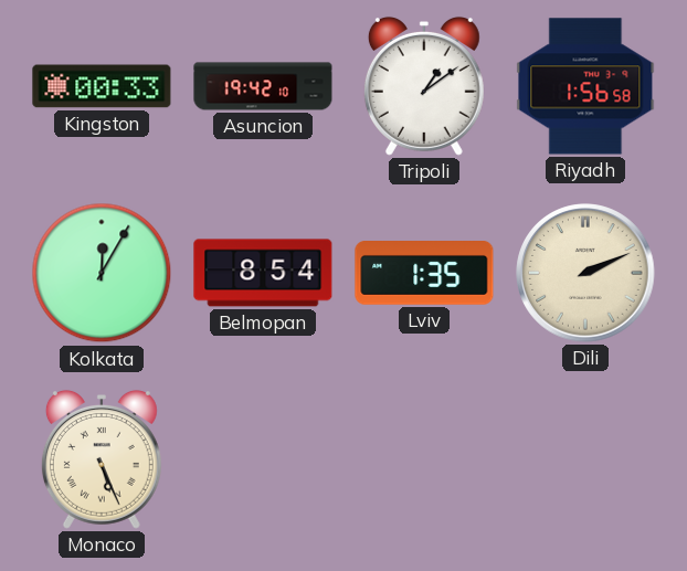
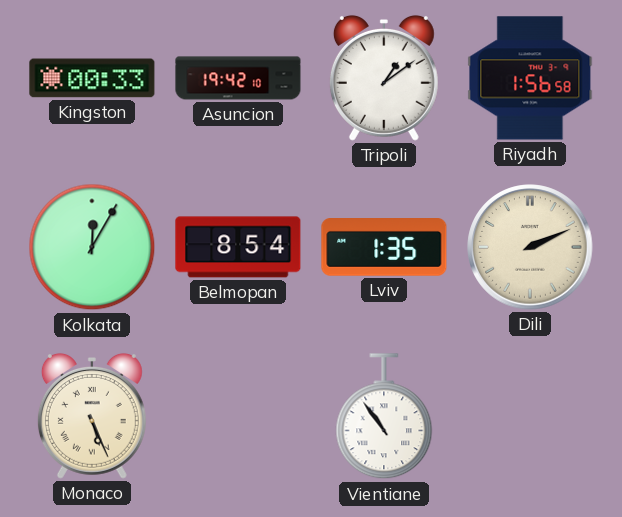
Vientiane: none -> 10:54
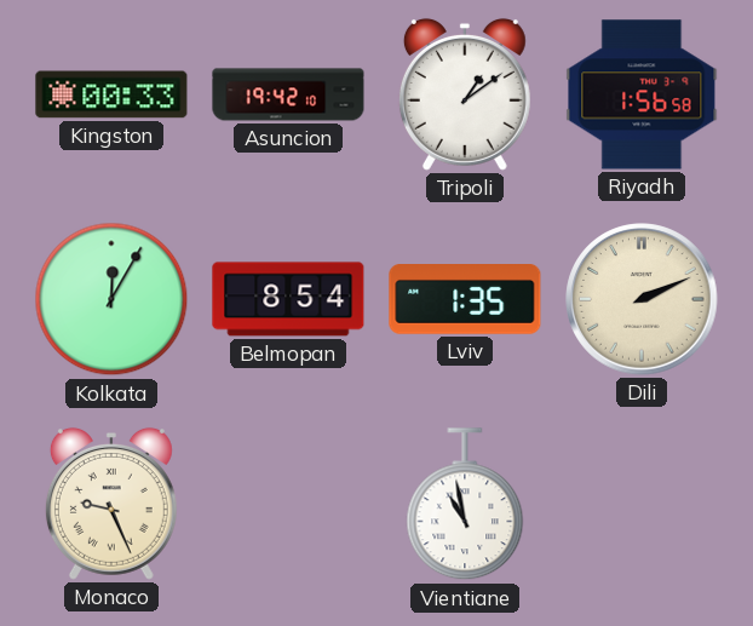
Monaco: 5:26 -> 9:26
Vientiane: 10:54 -> 10:58
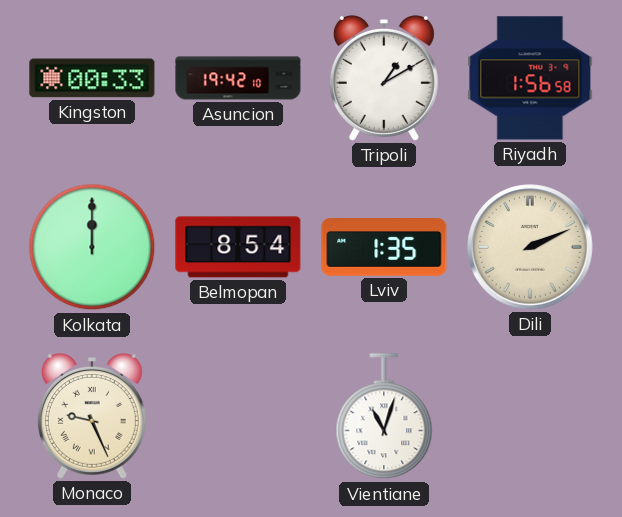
Tripoli: 1:09 -> 1:10
Kolkata: 12:05 -> 12:00
Vientiane: 10:58 -> 11:03
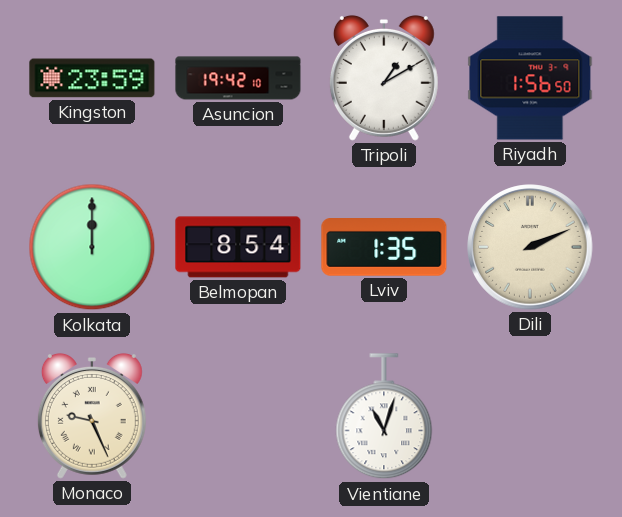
Kingston: 00:33 -> 23:59
Riyadh: 1:56:58 -> 1:56:50
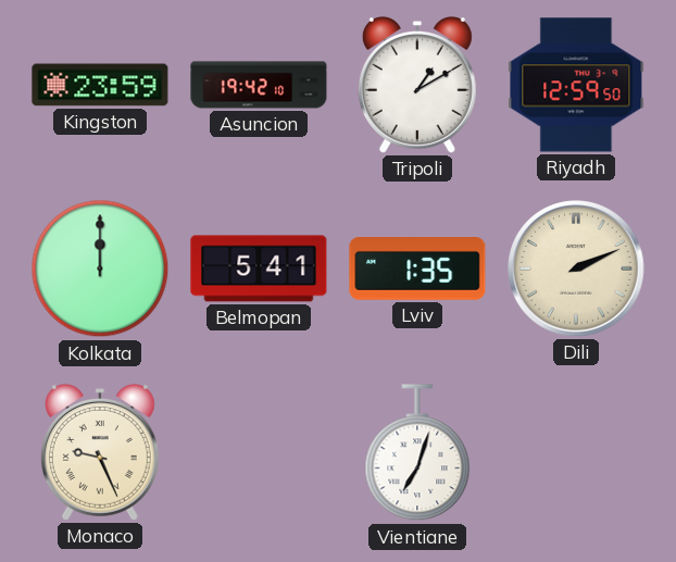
Riyadh: 1:56 -> 12:59
Belmopan: 8:54 -> 5:41
Vientiane: 11:03 -> 7:03
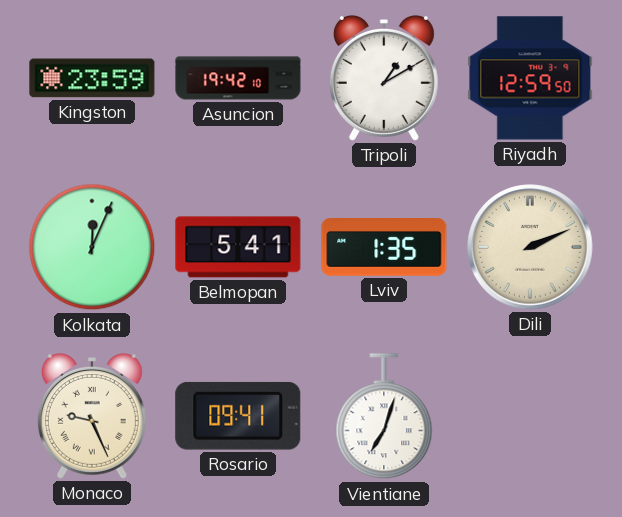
Kolkata: 12:00 -> 12:04
Rosario: none -> 09:41
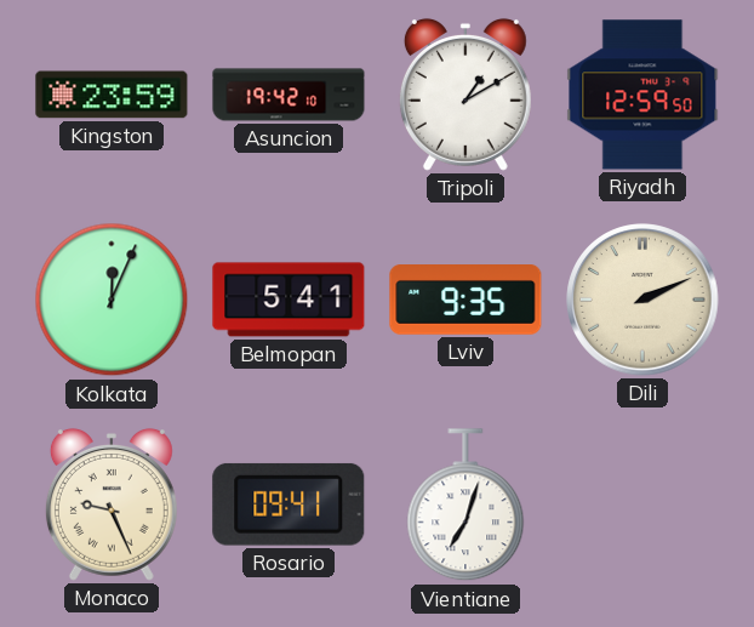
Lviv: 1:35 -> 9:35
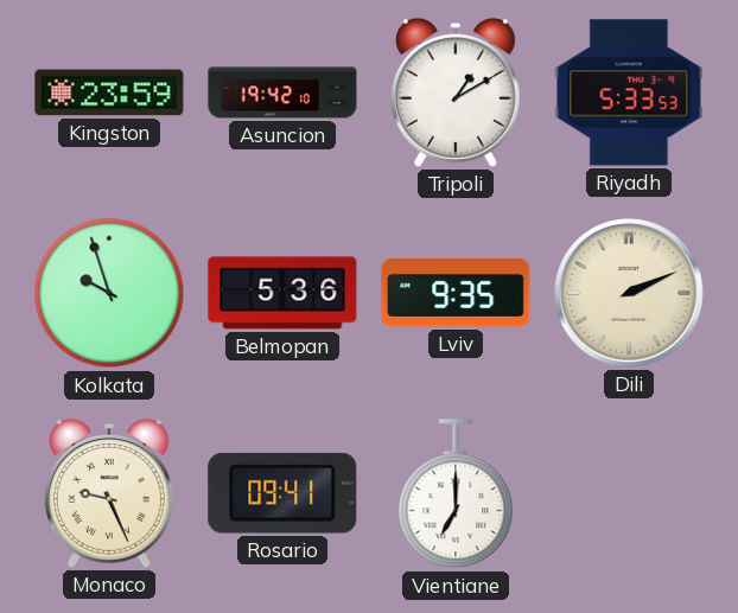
Riyadh: 12:59 -> 5:33
Kolkata: 12:04 -> 9:57
Belmopan: 5:41 -> 5:36
Vientiane: 7:03 -> 7:00
